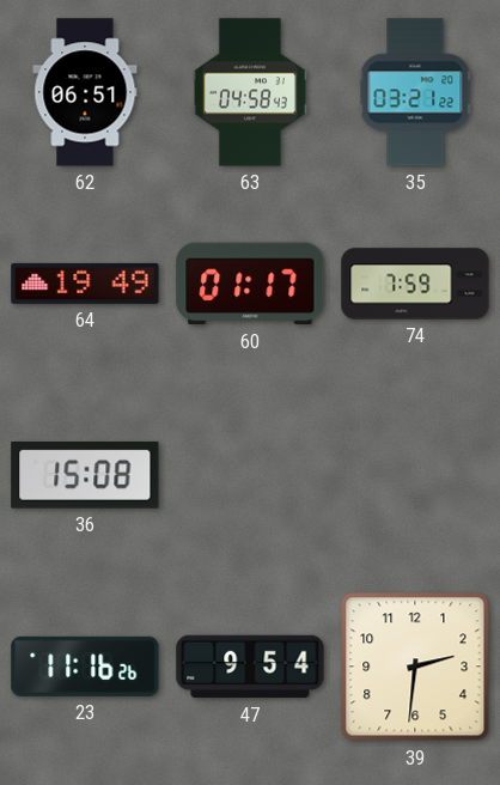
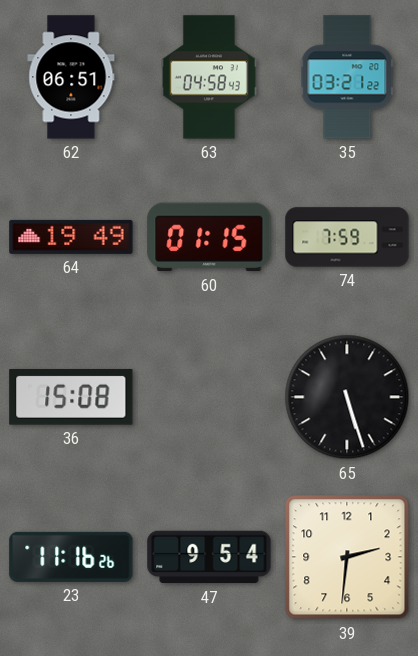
60: 01:17 -> 01:15
65: none -> 5:27
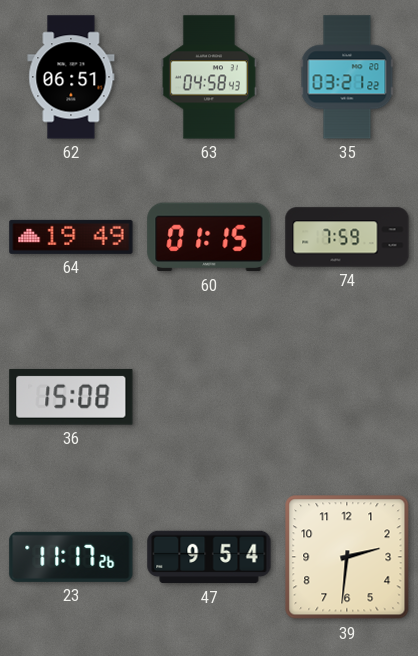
65: 5:27 -> none
23: 11:16 -> 11:17
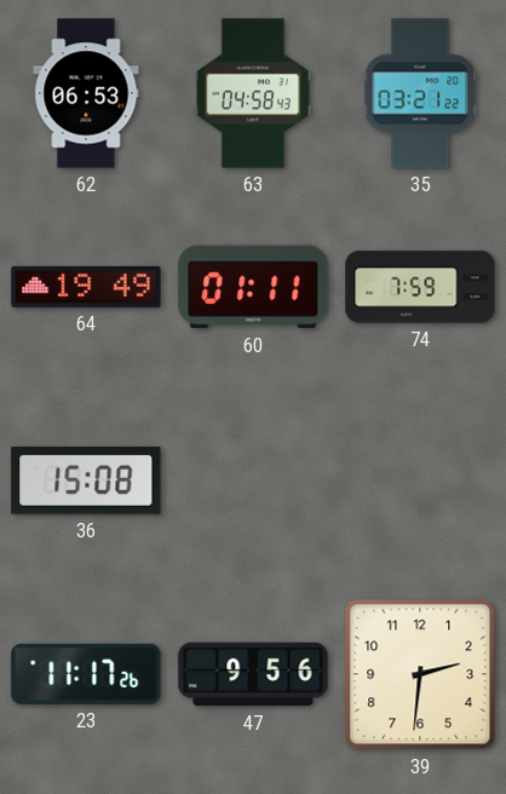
62: 06:51 -> 06:53
60: 01:15 -> 01:11
47: 9:54 -> 9:56
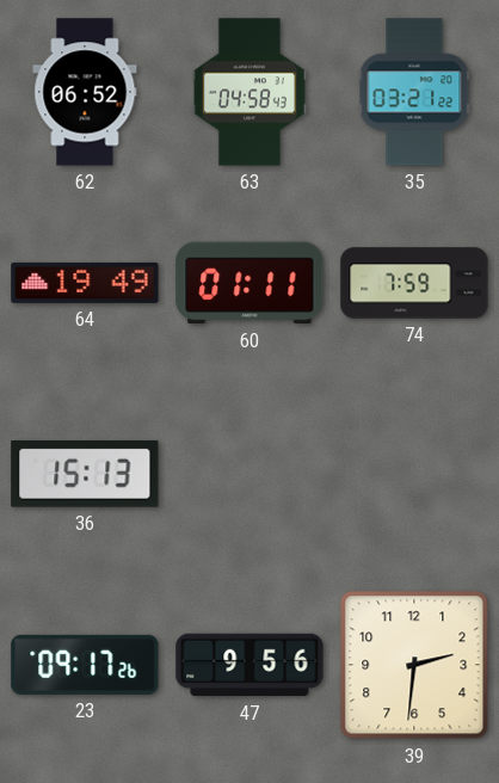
62: 06:53 -> 06:52
36: 15:08 -> 15:13
23: 11:17 -> 09:17
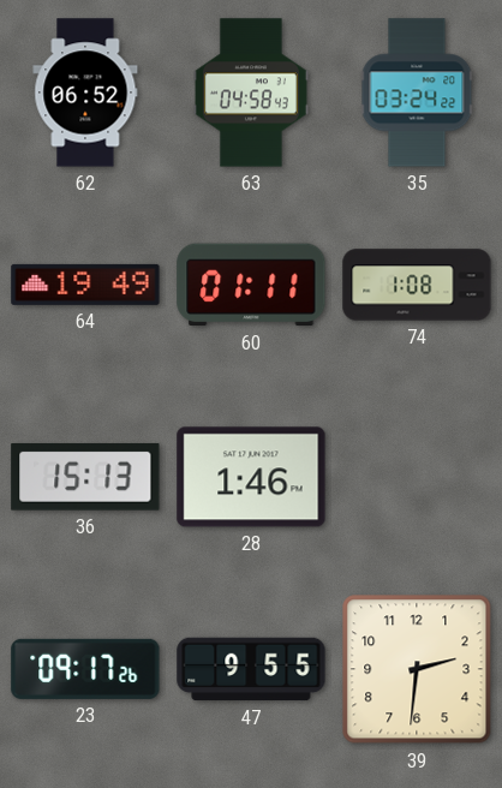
35: 03:21 -> 03:24
74: 7:59 -> 1:08
28: none -> 1:46
47: 9:56 -> 9:55
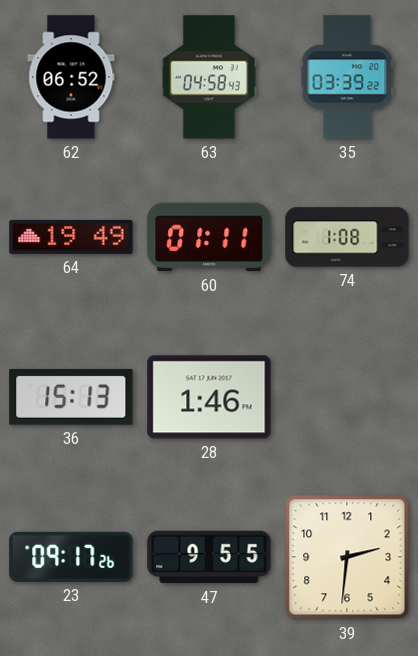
35: 03:24 -> 03:39
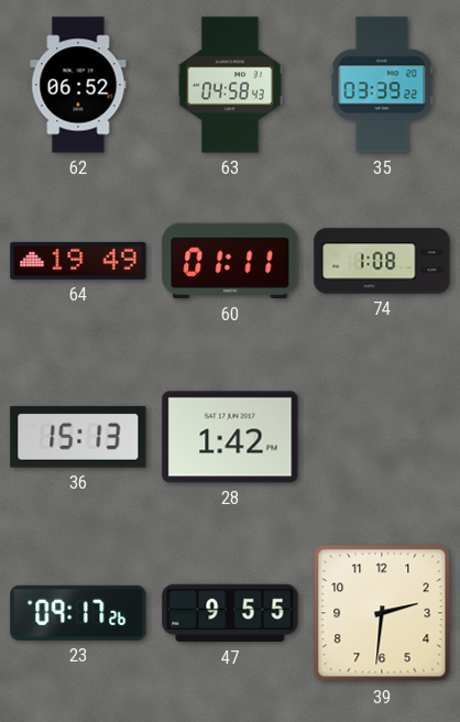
28: 1:46 -> 1:42
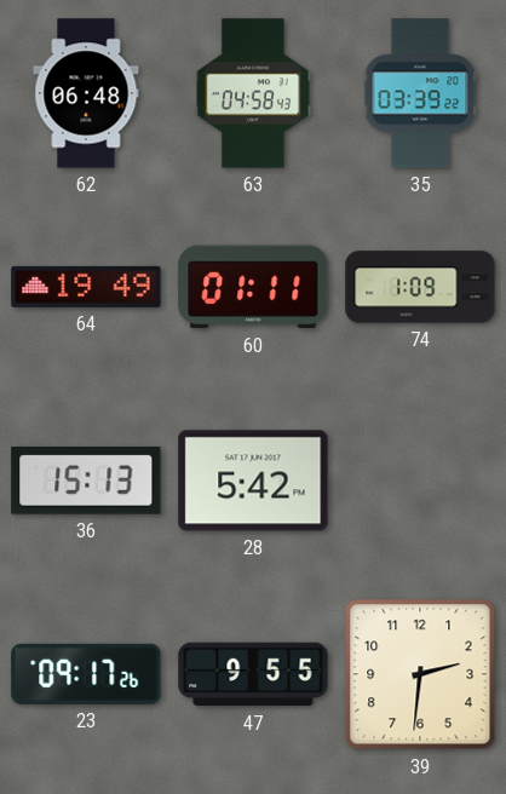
62: 06:52 -> 06:48
74: 1:08 -> 1:09
28: 1:42 -> 5:42
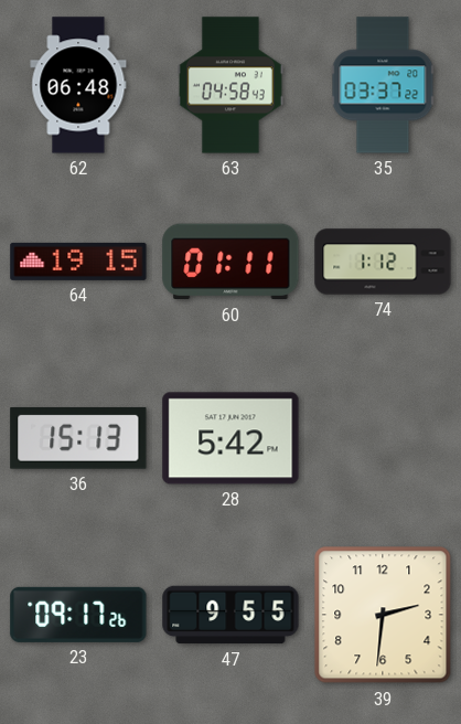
35: 03:39 -> 03:37
64: 19:49 -> 19:15
74: 1:09 -> 1:12
